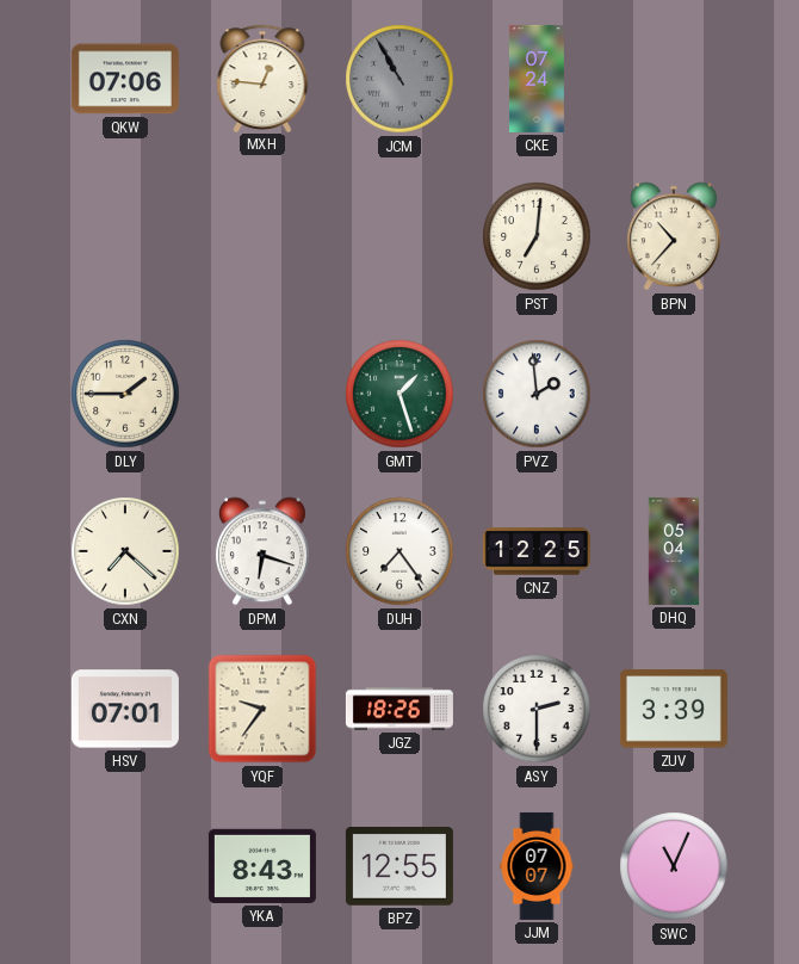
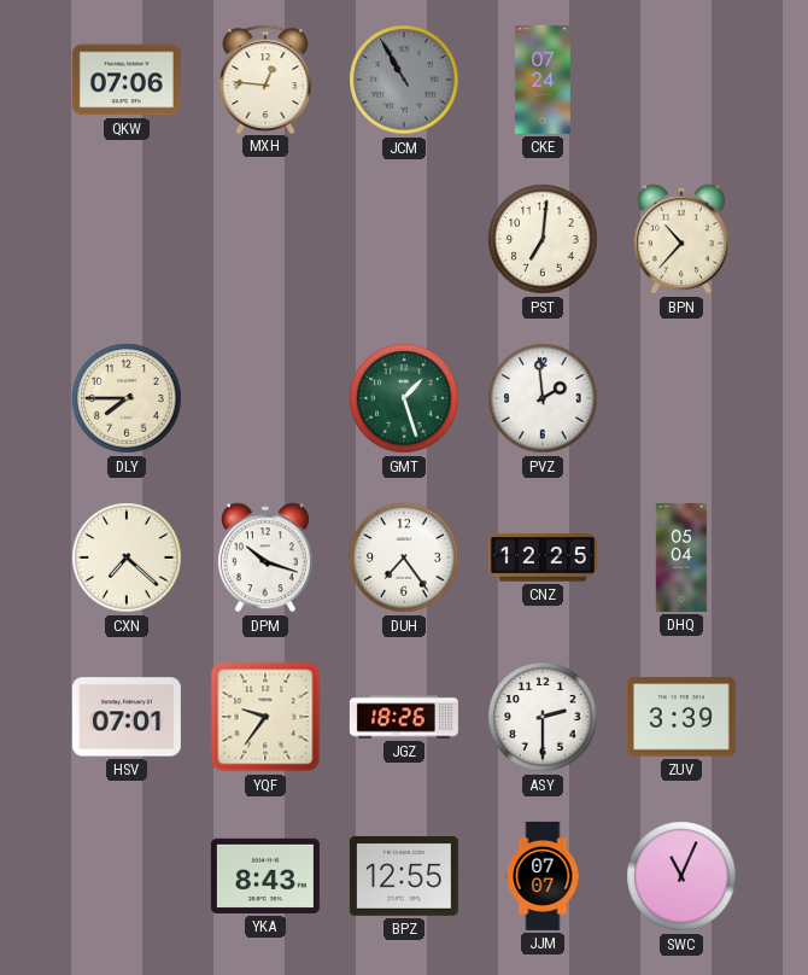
DLY: 1:45 -> 7:45
DPM: 6:18 -> 10:18
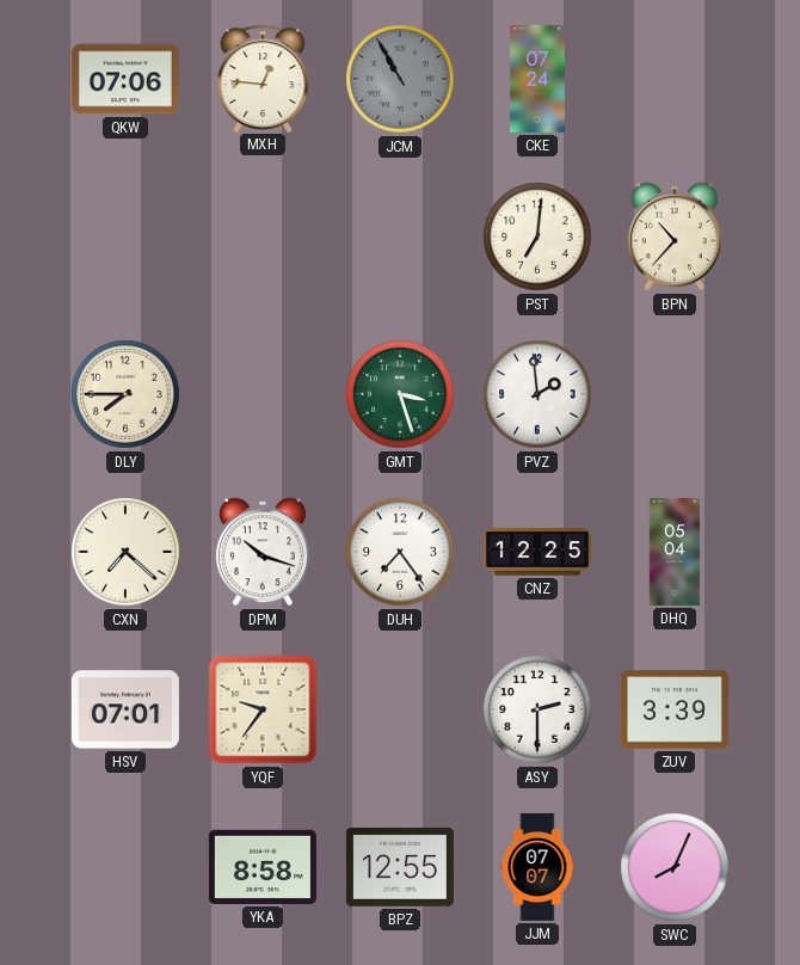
GMT: 1:27 -> 3:27
JGZ: 18:26 -> none
YKA: 8:43 -> 8:58
SWC: 11:04 -> 8:04
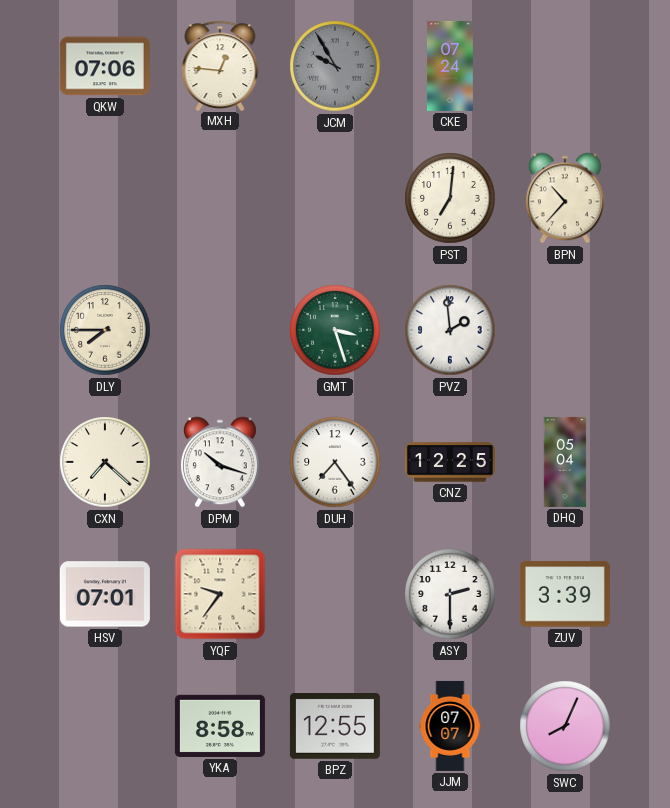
JCM: 10:55 -> 9:55
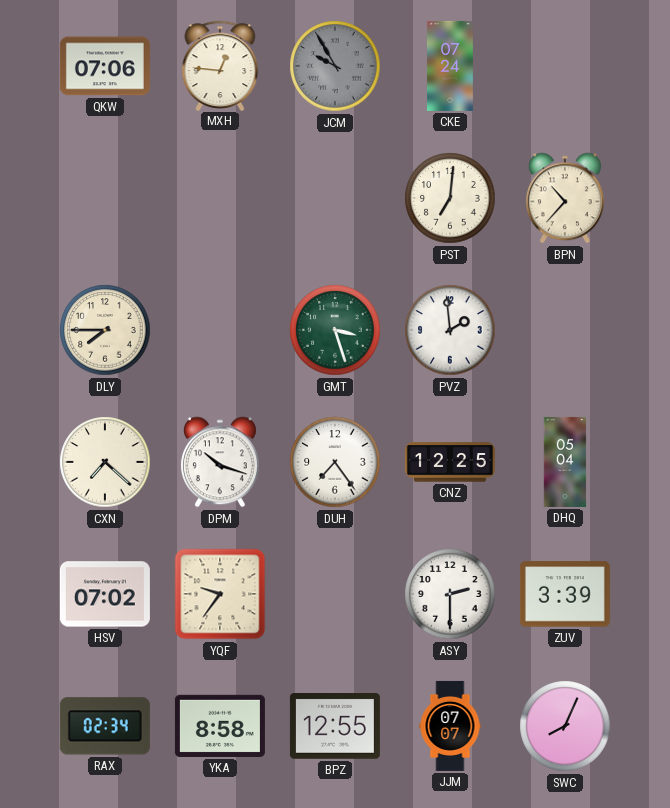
HSV: 07:01 -> 07:02
RAX: none -> 02:34
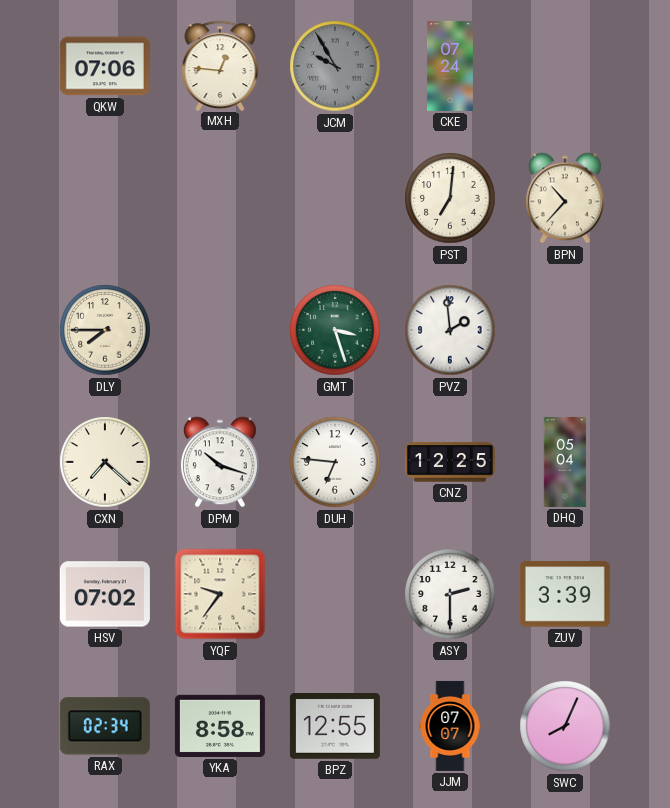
DUH: 7:24 -> 6:46
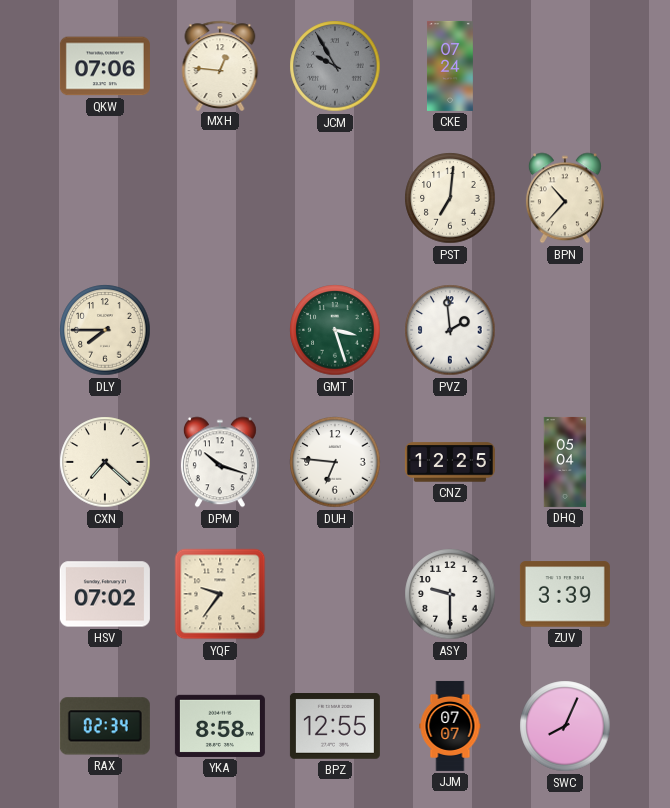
ASY: 2:30 -> 9:30
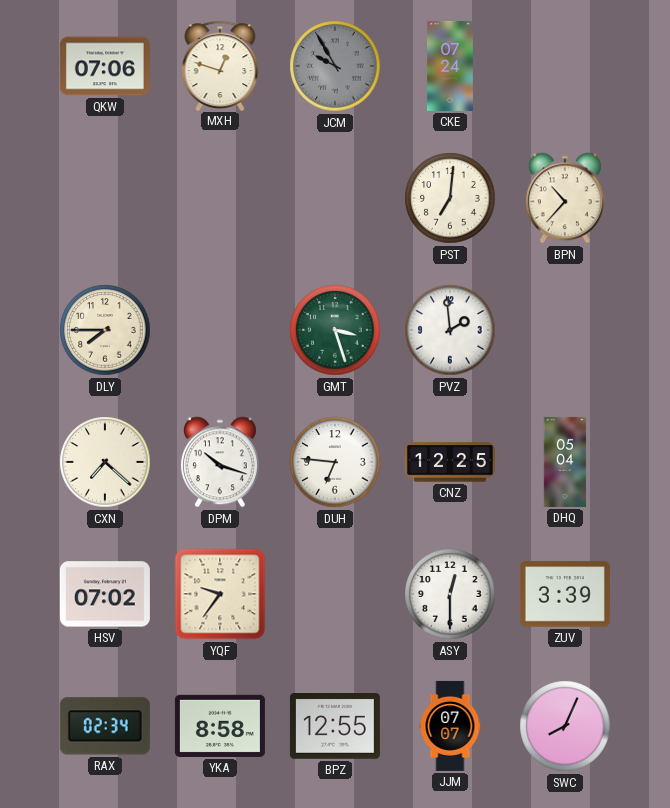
MXH: 12:46 -> 12:48
ASY: 9:30 -> 12:30
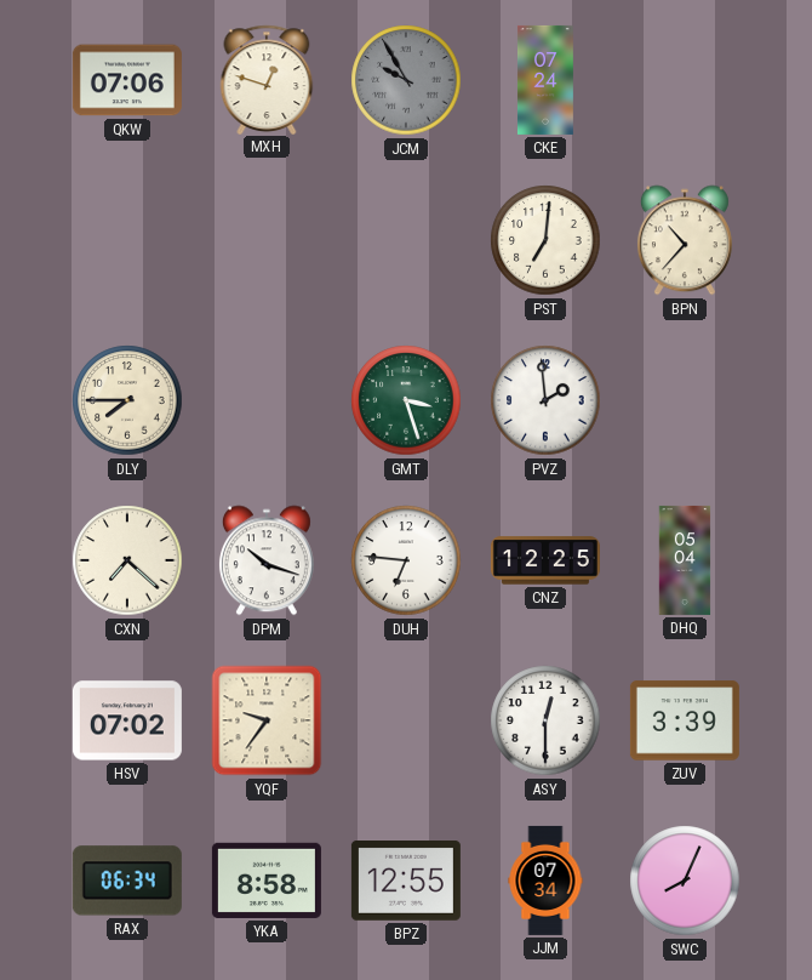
RAX: 02:34 -> 06:34
JJM: 07:07 -> 07:34
